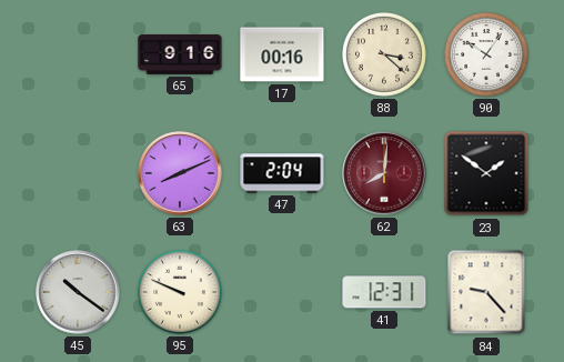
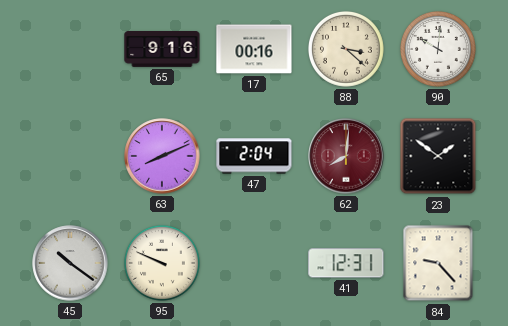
90: 10:06 -> 10:01
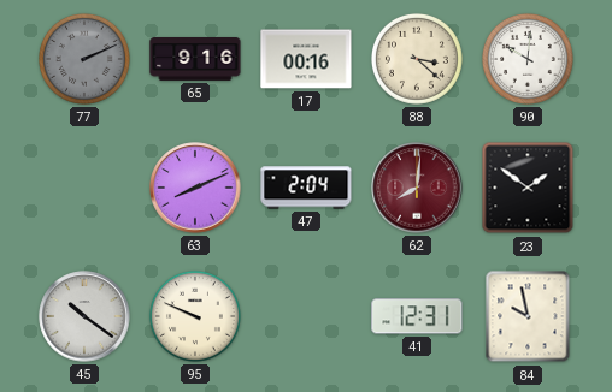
77: none -> 2:11
84: 9:23 -> 9:58
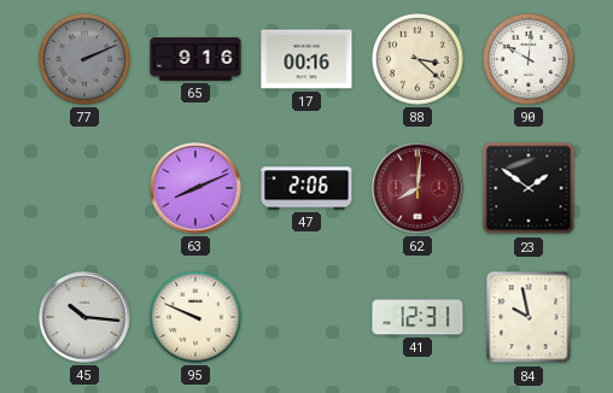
47: 2:04 -> 2:06
45: 10:21 -> 10:16
